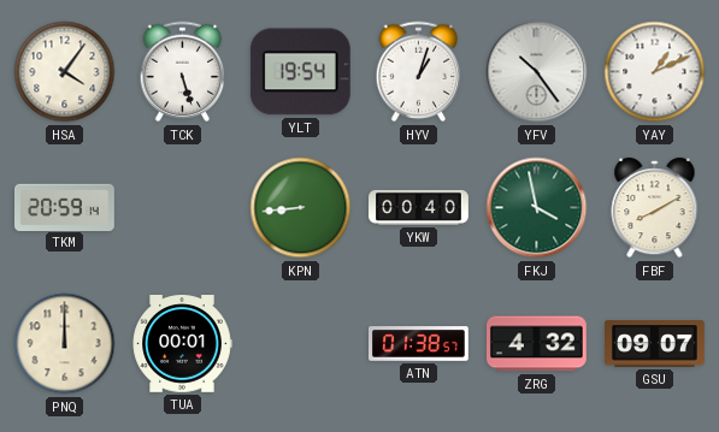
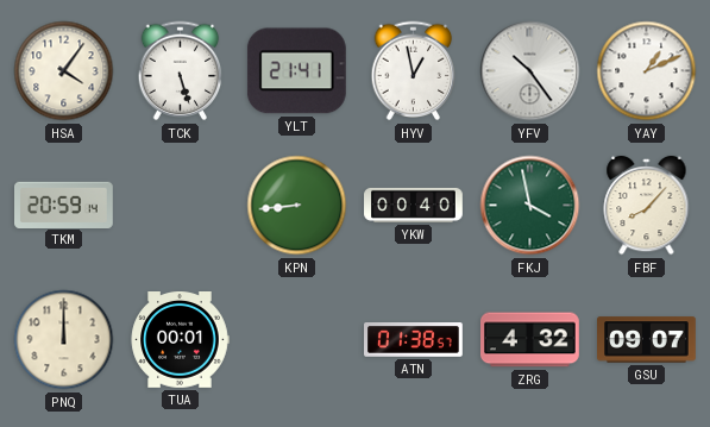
YLT: 19:54 -> 21:41
HYV: 1:03 -> 12:58
FBF: 8:10 -> 8:07
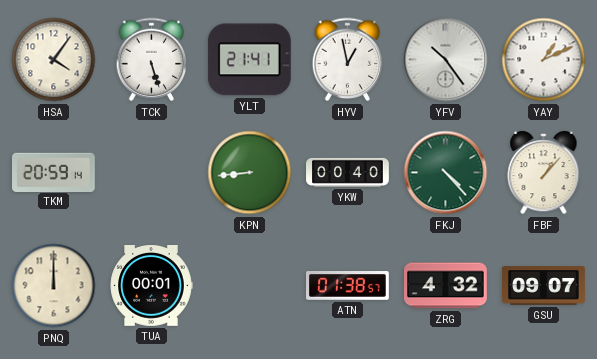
FKJ: 3:58 -> 4:23
FBF: 8:07 -> 1:07
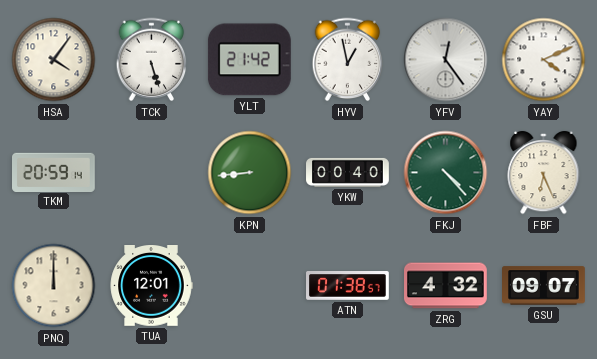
YLT: 21:41 -> 21:42
YFV: 10:24 -> 12:24
YAY: 1:11 -> 4:11
FBF: 1:07 -> 6:26
TUA: 00:01 -> 12:01
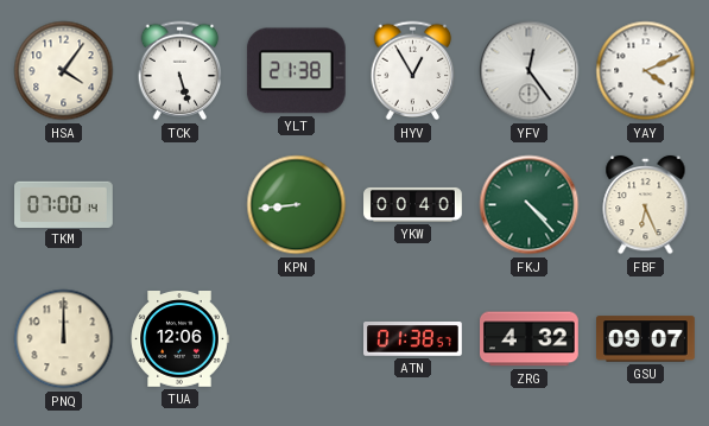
YLT: 21:42 -> 21:38
HYV: 12:58 -> 12:55
TKM: 20:59 -> 07:00
TUA: 12:01 -> 12:06
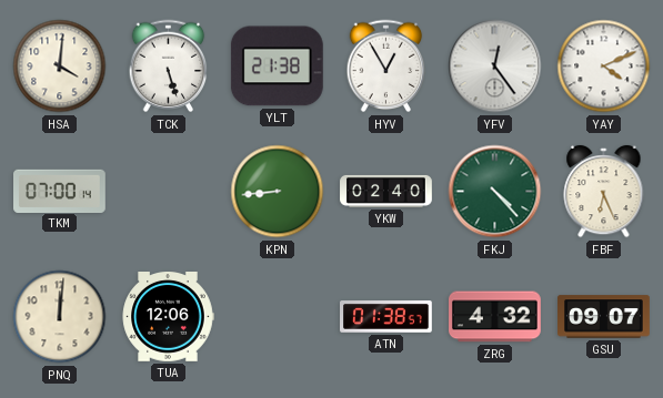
HSA: 4:06 -> 4:01
YKW: 00:40 -> 02:40
PNQ: 12:00 -> 12:01
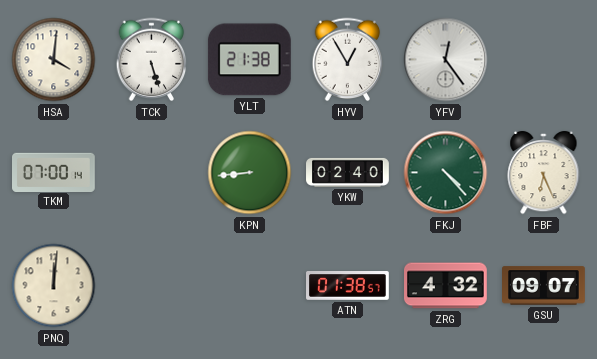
YAY: 4:11 -> none
TUA: 12:06 -> none
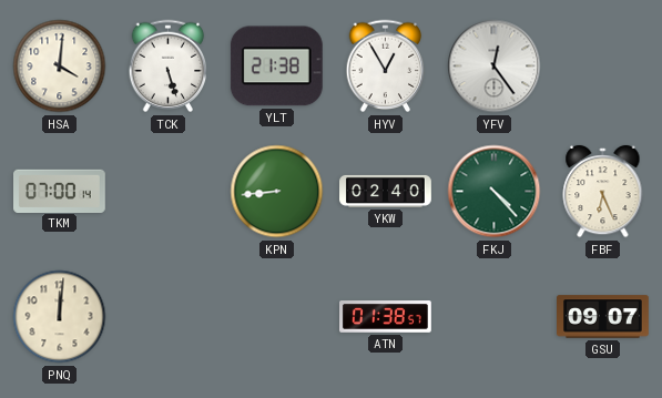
ZRG: 4:32 -> none
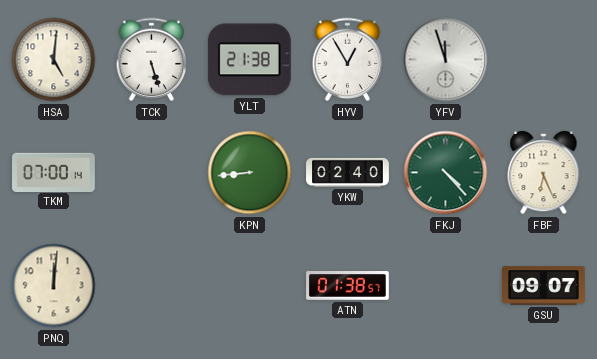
HSA: 4:01 -> 5:01
YFV: 12:24 -> 11:57
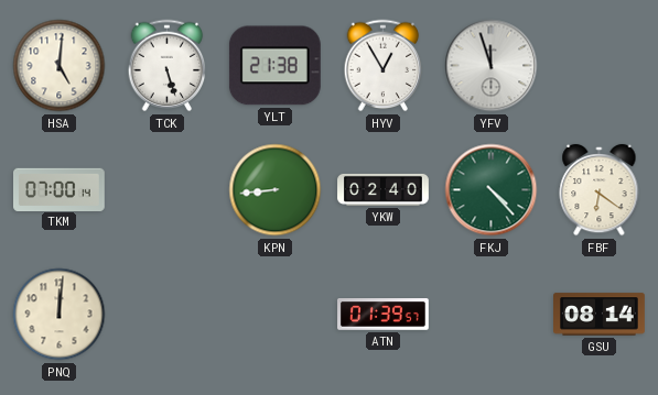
FBF: 6:26 -> 6:21
ATN: 01:38 -> 01:39
GSU: 09:07 -> 08:14
